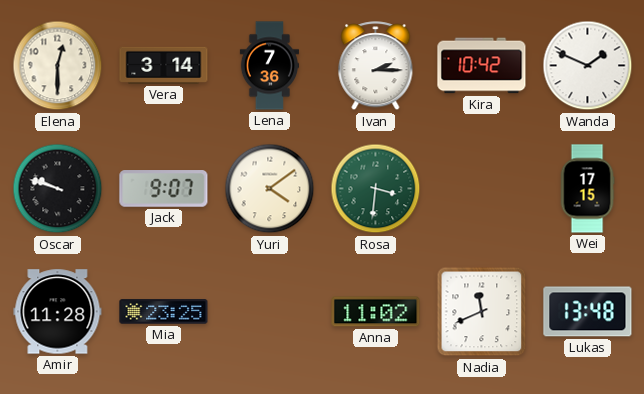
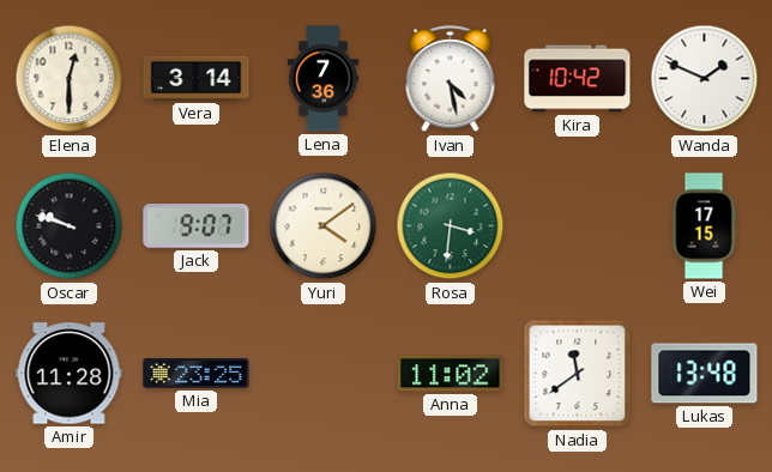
Ivan: 2:15 -> 4:28
Nadia: 11:41 -> 11:39
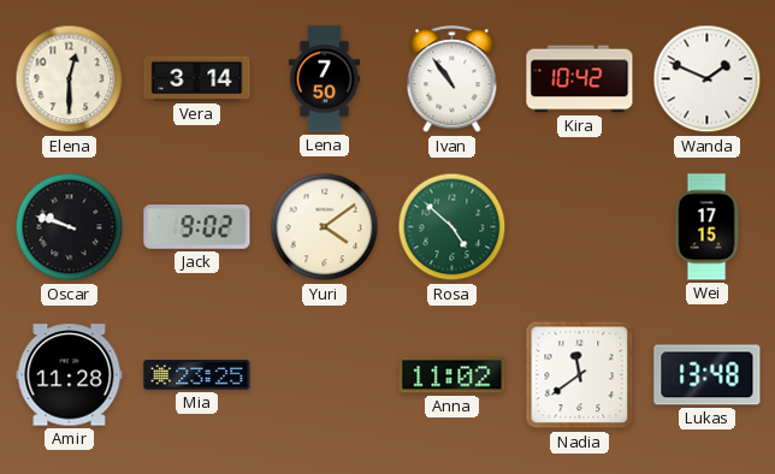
Lena: 7:36 -> 7:50
Ivan: 4:28 -> 10:54
Jack: 9:07 -> 9:02
Rosa: 3:31 -> 4:52
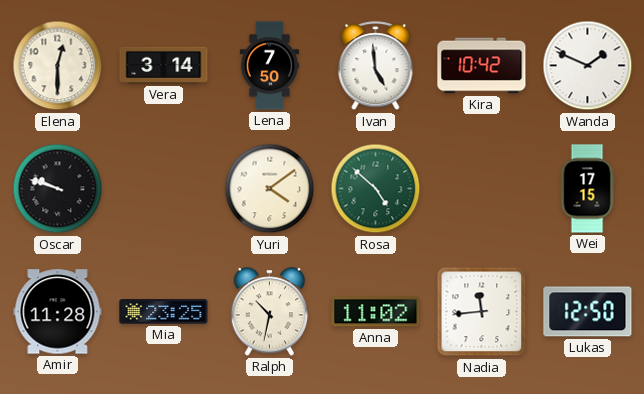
Ivan: 10:54 -> 4:59
Jack: 9:02 -> none
Ralph: none -> 10:32
Nadia: 11:39 -> 11:44
Lukas: 13:48 -> 12:50
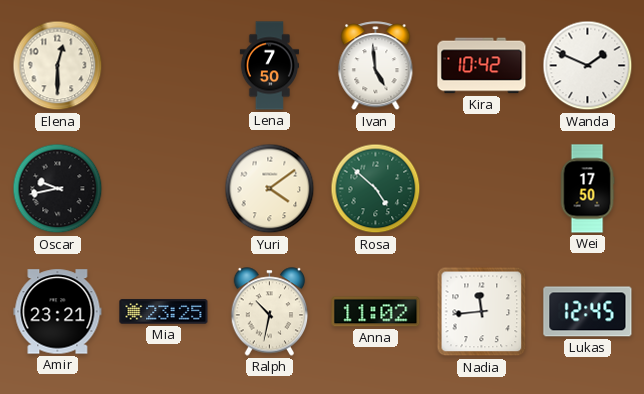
Vera: 3:14 -> none
Oscar: 9:48 -> 9:43
Wei: 17:15 -> 17:50
Amir: 11:28 -> 23:21
Lukas: 12:50 -> 12:45
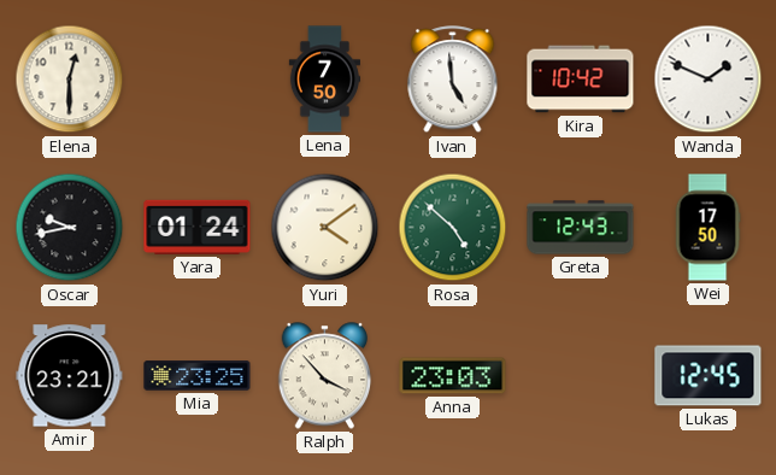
Yara: none -> 01:24
Greta: none -> 12:43
Ralph: 10:32 -> 3:53
Anna: 11:02 -> 23:03
Nadia: 11:44 -> none
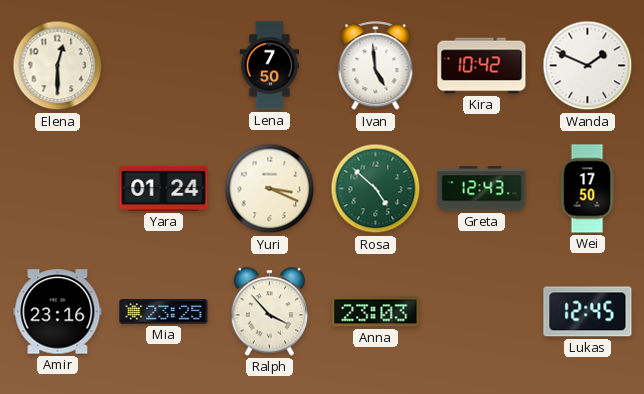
Oscar: 9:43 -> none
Yuri: 4:09 -> 3:19
Amir: 23:21 -> 23:16
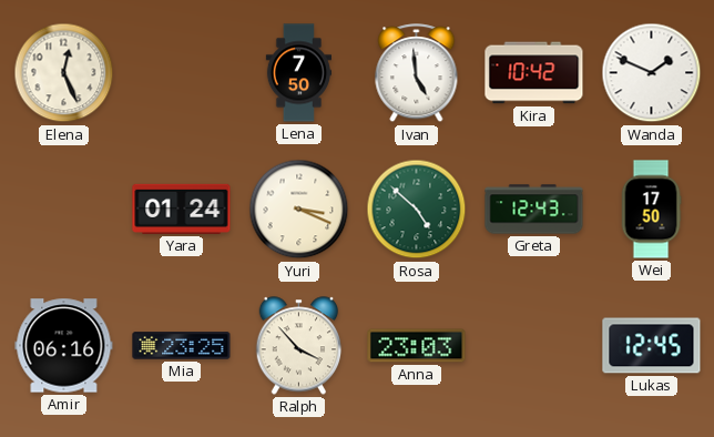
Elena: 12:30 -> 12:26
Amir: 23:16 -> 06:16
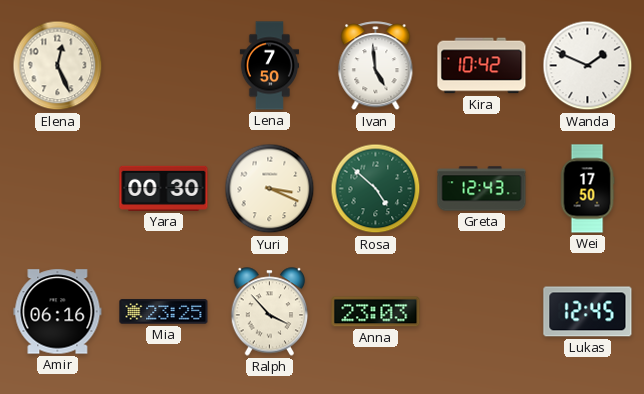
Yara: 01:24 -> 00:30
